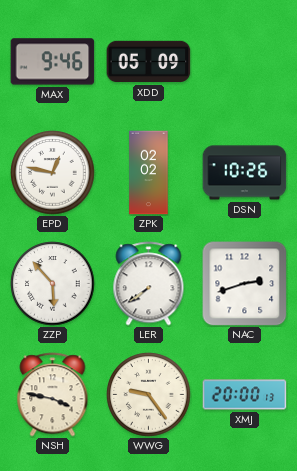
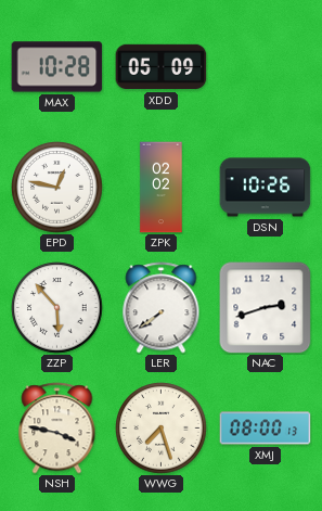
MAX: 9:46 -> 10:28
WWG: 9:24 -> 7:27
XMJ: 20:00 -> 08:00
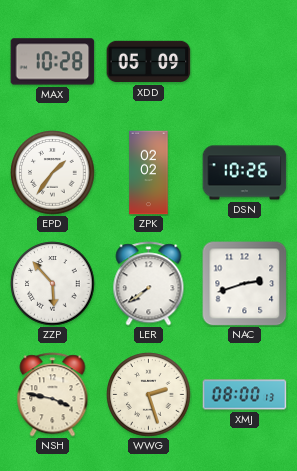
EPD: 12:47 -> 1:36
WWG: 7:27 -> 2:27
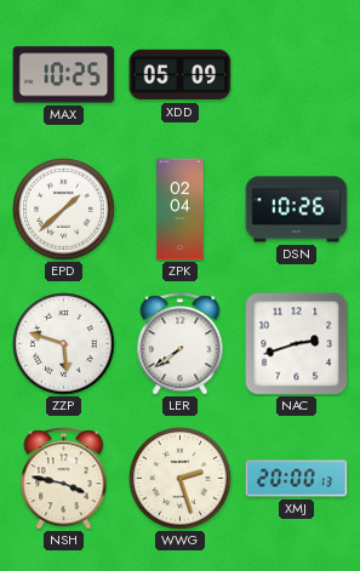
MAX: 10:28 -> 10:25
EPD: 1:36 -> 1:38
ZPK: 02:02 -> 02:04
ZZP: 5:53 -> 5:48
XMJ: 08:00 -> 20:00
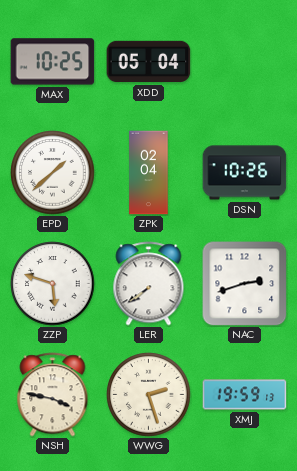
XDD: 05:09 -> 05:04
XMJ: 20:00 -> 19:59
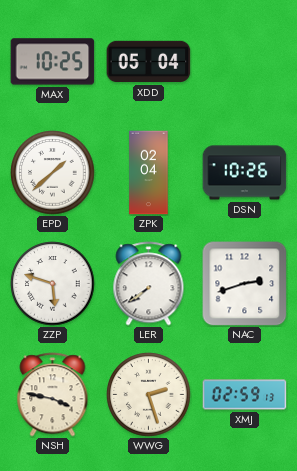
XMJ: 19:59 -> 02:59
